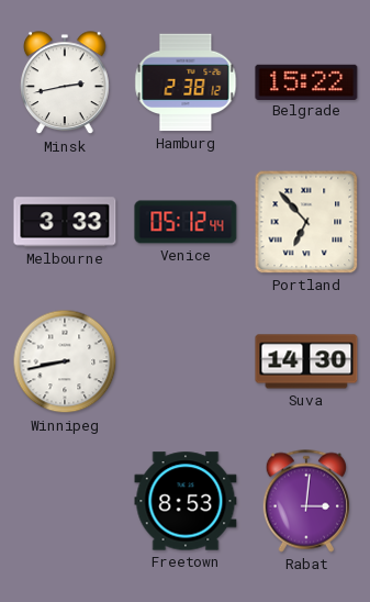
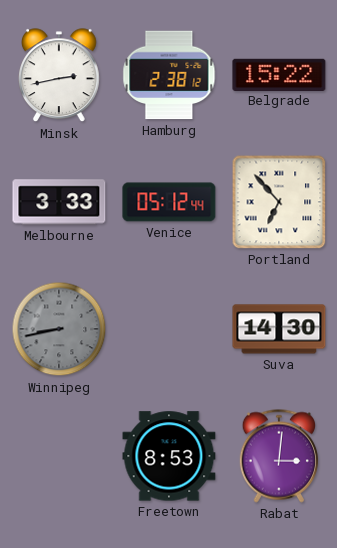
Winnipeg dial: white -> grey
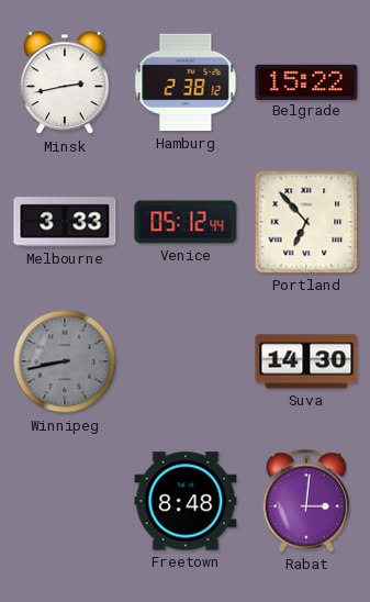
Freetown: 8:53 -> 8:48
